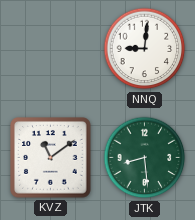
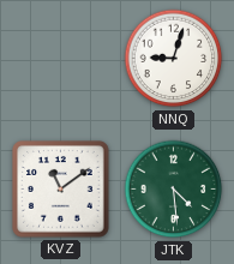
NNQ: 9:01 -> 9:03
JTK: 8:29 -> 4:29
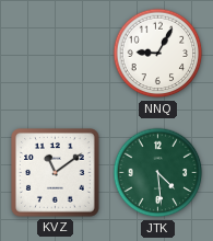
NNQ: 9:03 -> 9:05
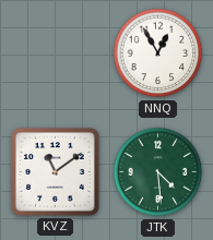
NNQ: 9:05 -> 12:55
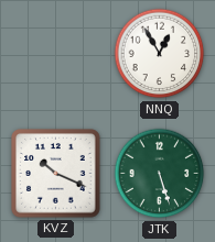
KVZ: 11:09 -> 10:19
JTK: 4:29 -> 5:27
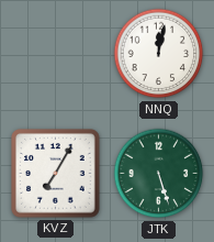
NNQ: 12:55 -> 12:02
KVZ: 10:19 -> 7:05
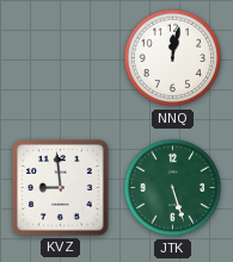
KVZ: 7:05 -> 8:59
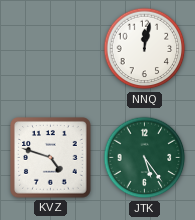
KVZ: 8:59 -> 4:48
JTK: 5:27 -> 5:24
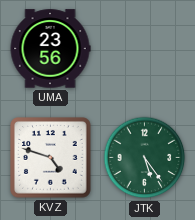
UMA: none -> 23:56
NNQ: 12:02 -> none
